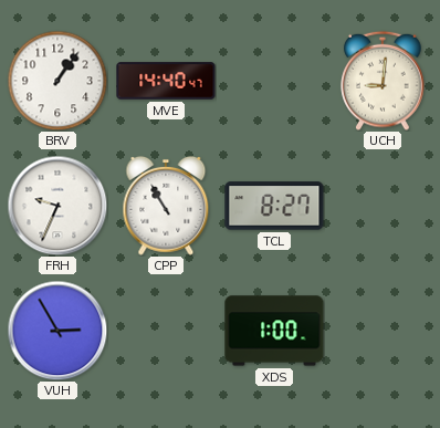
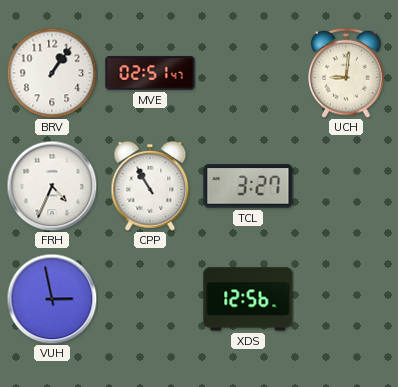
MVE: 14:40 -> 02:51
FRH: 9:34 -> 4:34
TCL: 8:27 -> 3:27
VUH: 2:55 -> 2:58
XDS: 1:00 -> 12:56
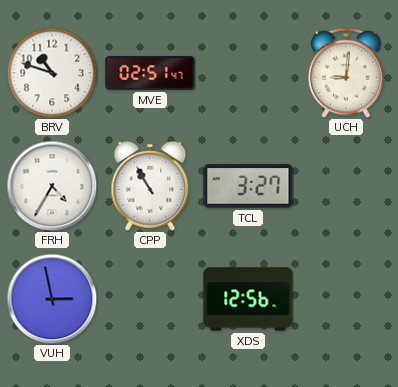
BRV: 1:06 -> 10:48
FRH: 4:34 -> 4:35
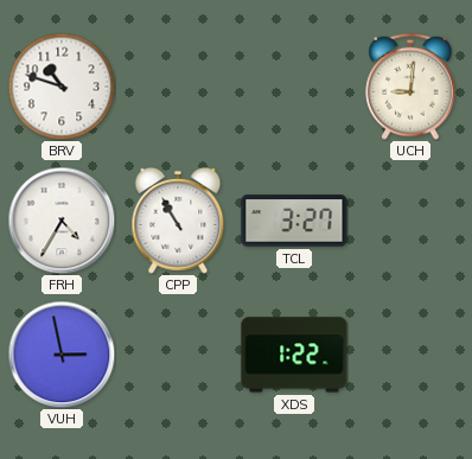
MVE: 02:51 -> none
XDS: 12:56 -> 1:22
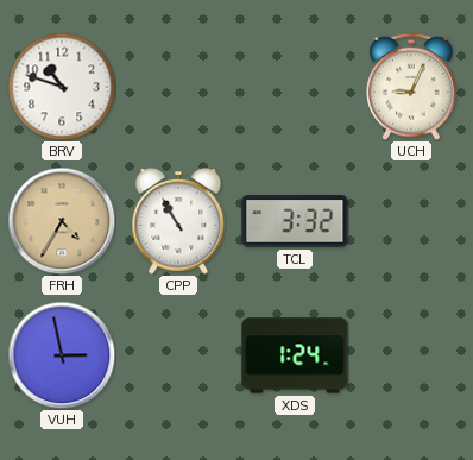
UCH: 9:01 -> 9:04
FRH dial: white -> champagne
TCL: 3:27 -> 3:32
XDS: 1:22 -> 1:24
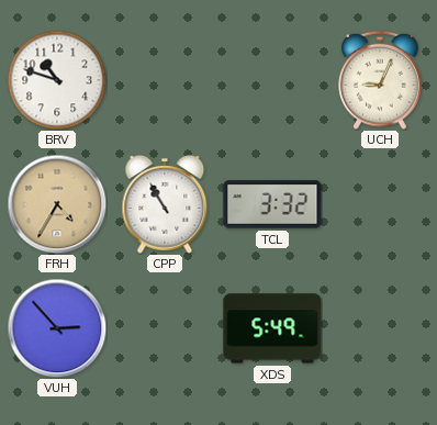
VUH: 2:58 -> 2:53
XDS: 1:24 -> 5:49
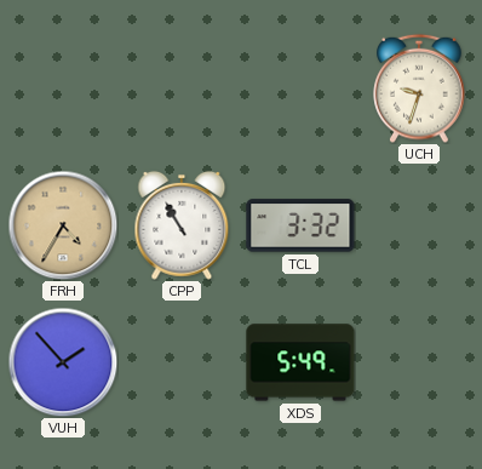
BRV: 10:48 -> none
UCH: 9:04 -> 9:33
VUH: 2:53 -> 1:53
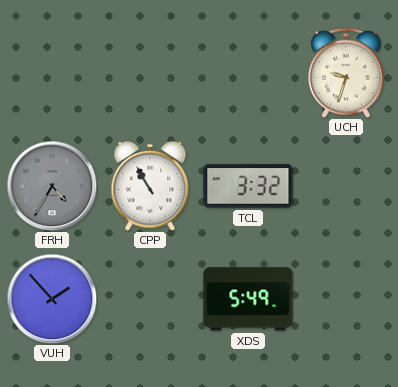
FRH dial: champagne -> grey
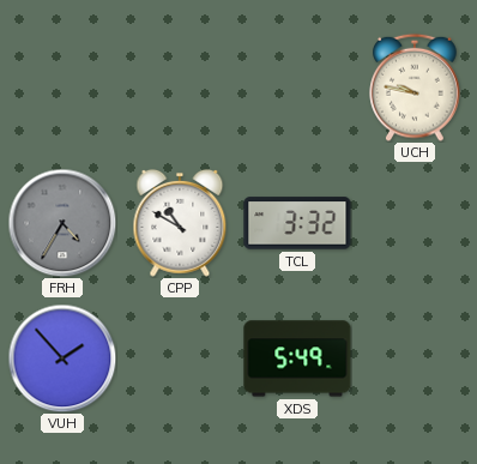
UCH: 9:33 -> 9:47
CPP: 10:55 -> 10:50
